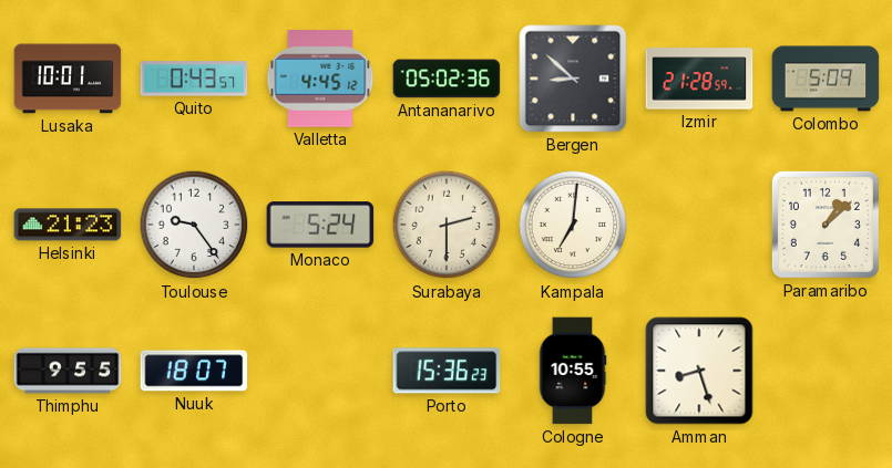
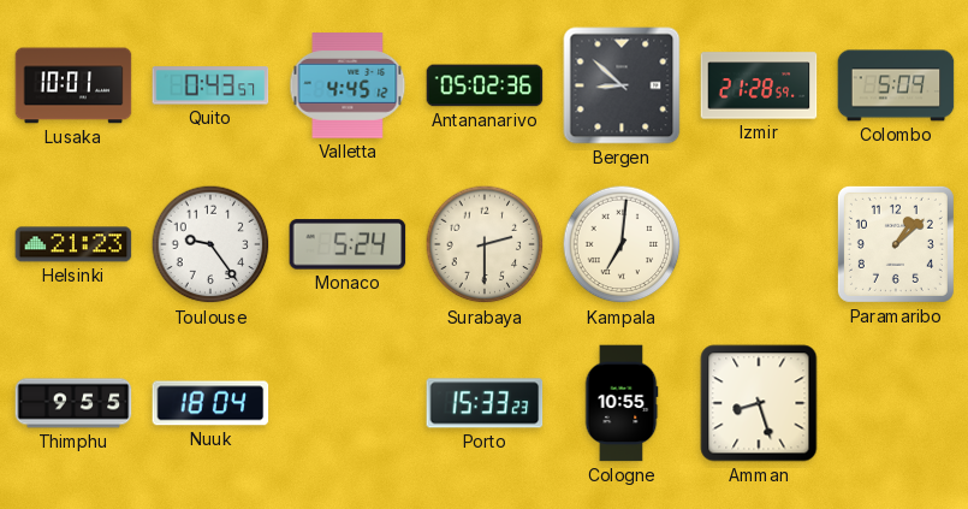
Nuuk: 18:07 -> 18:04
Porto: 15:36 -> 15:33
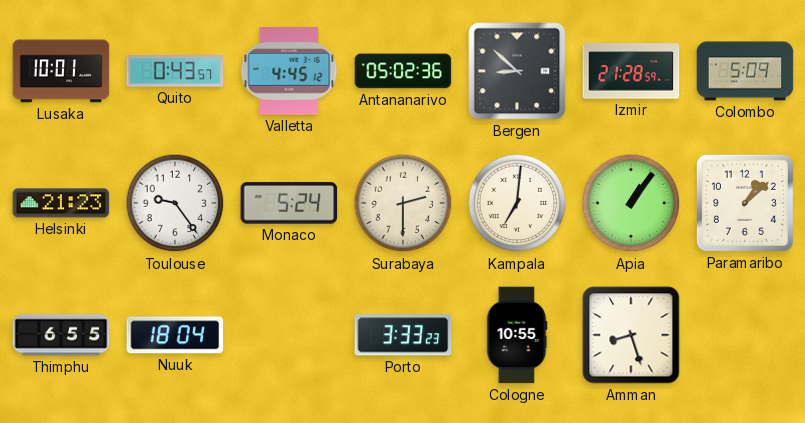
Apia: none -> 1:06
Thimphu: 9:55 -> 6:55
Porto: 15:33 -> 3:33
